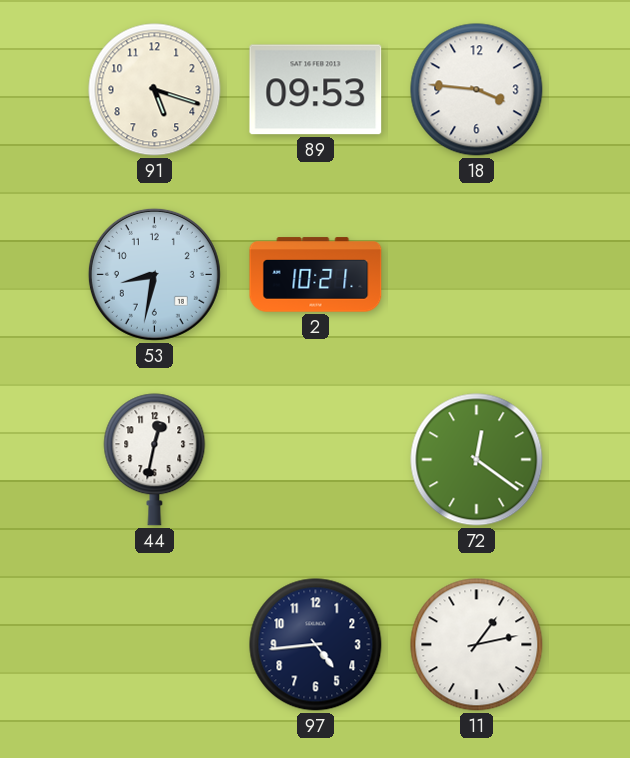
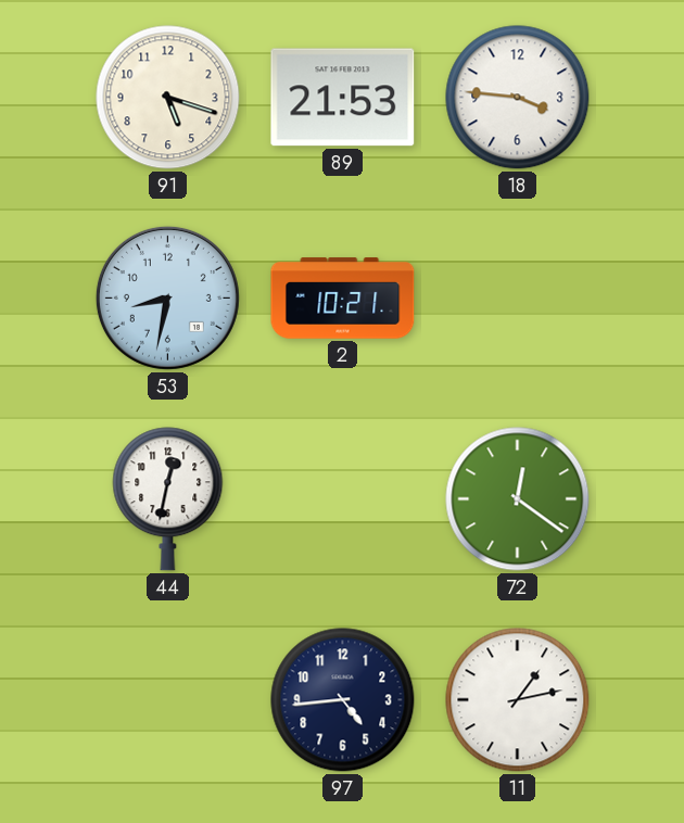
89: 09:53 -> 21:53
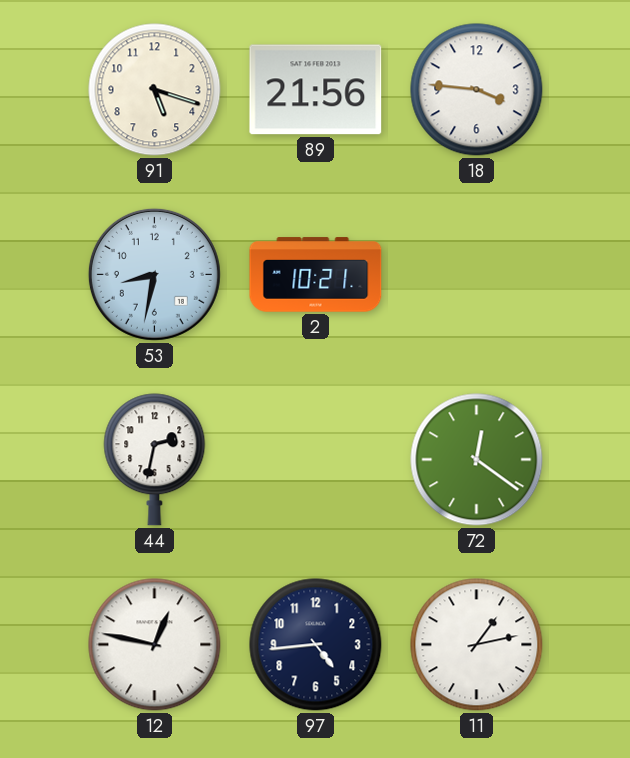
89: 21:53 -> 21:56
44: 12:32 -> 2:32
12: none -> 12:47
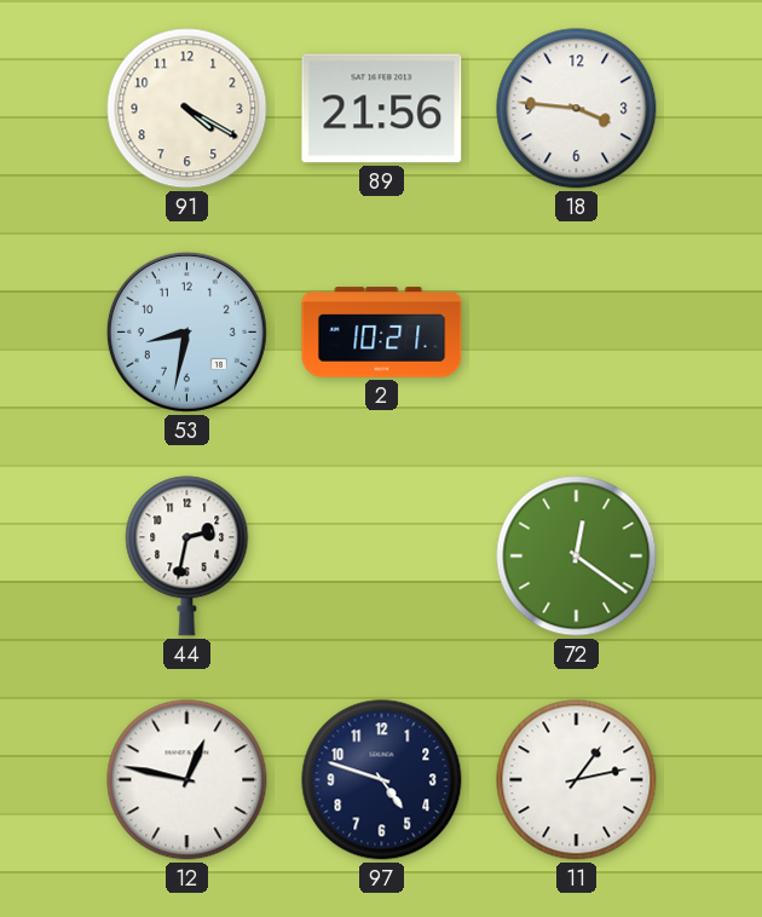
91: 5:18 -> 4:20
97: 4:44 -> 4:48
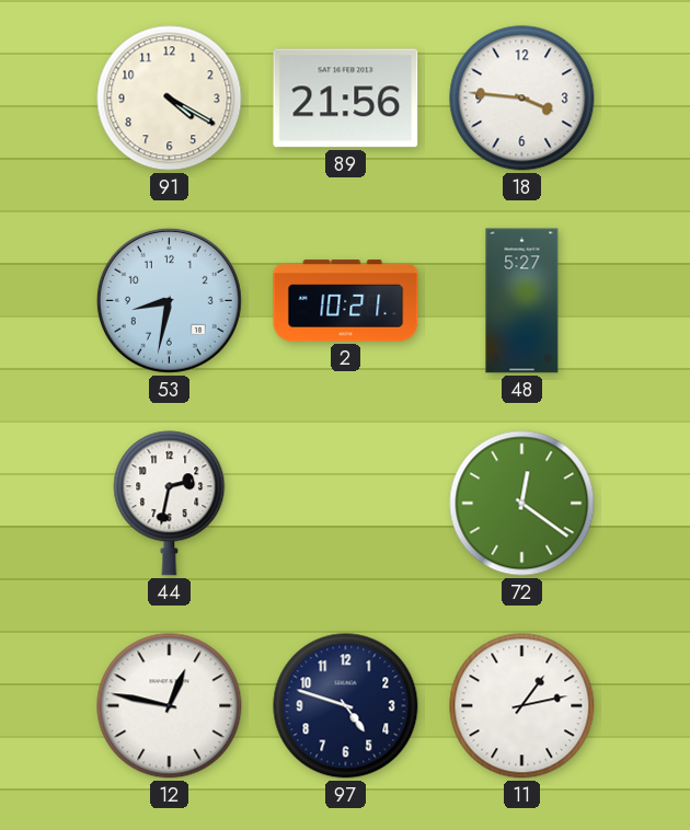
48: none -> 5:27
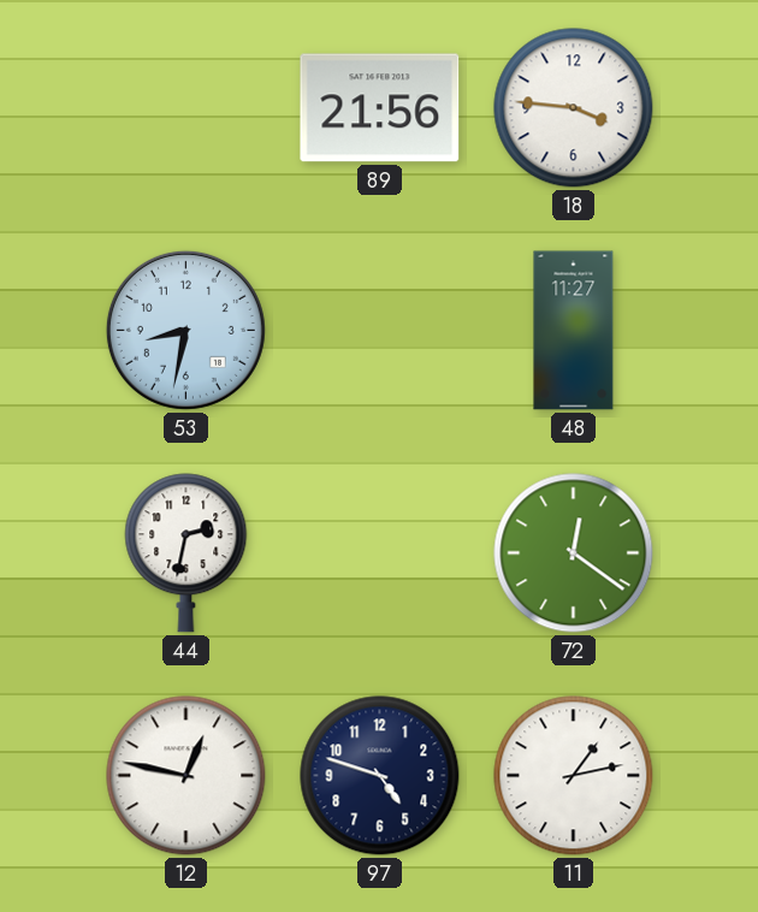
91: 4:20 -> none
2: 10:21 -> none
48: 5:27 -> 11:27
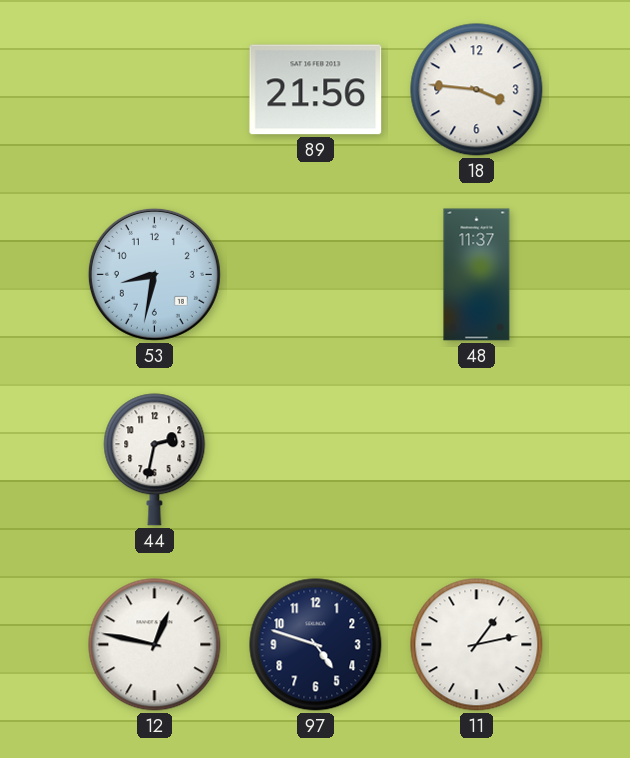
48: 11:27 -> 11:37
72: 12:21 -> none
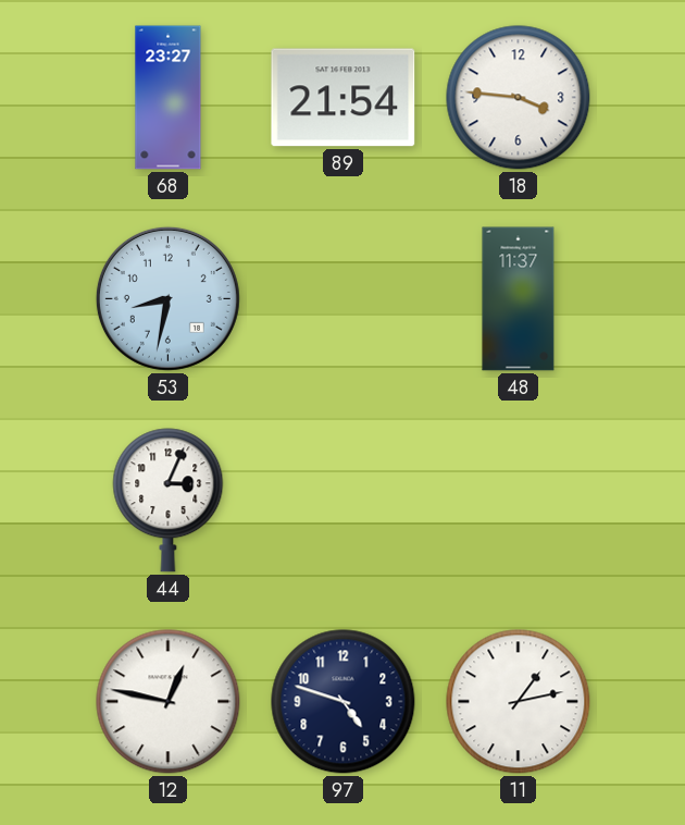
68: none -> 23:27
89: 21:56 -> 21:54
44: 2:32 -> 3:04
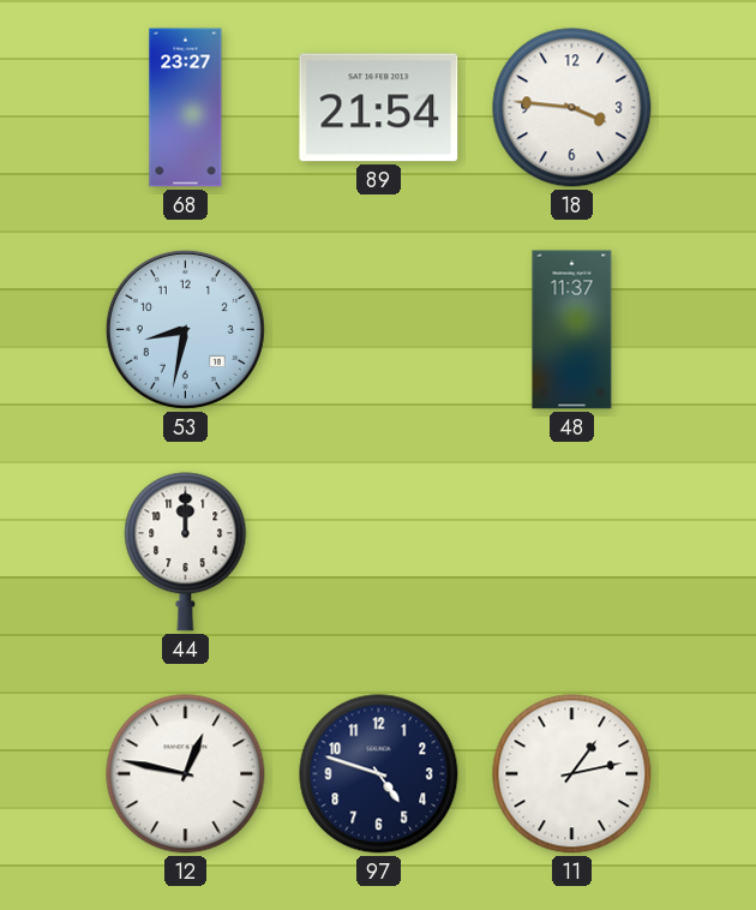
44: 3:04 -> 12:00
